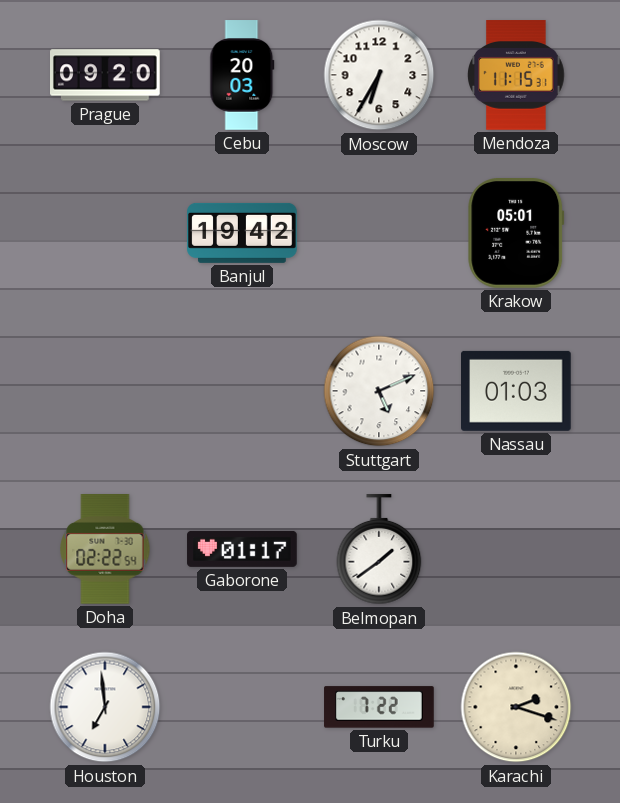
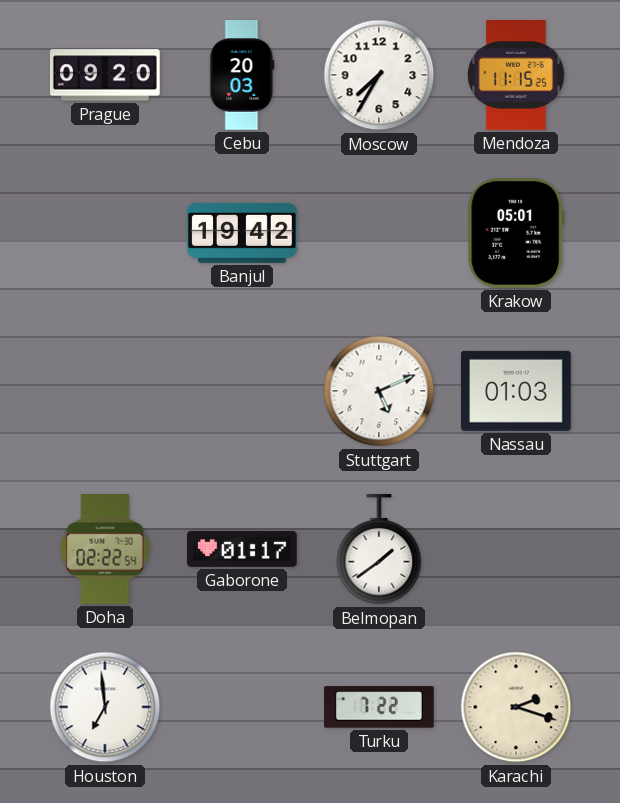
Moscow: 6:35 -> 7:35
Mendoza: 11:15:31 -> 11:15:25
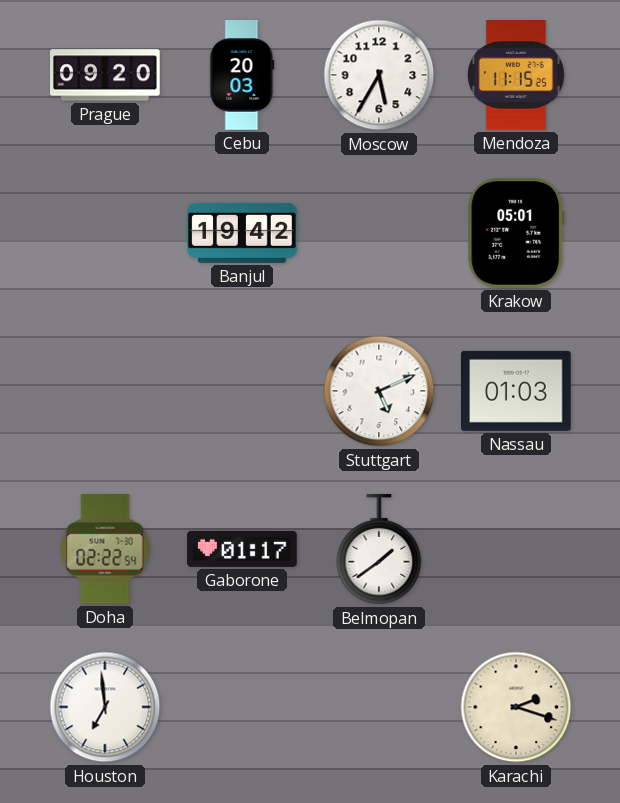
Moscow: 7:35 -> 5:35
Turku: 7:22 -> none
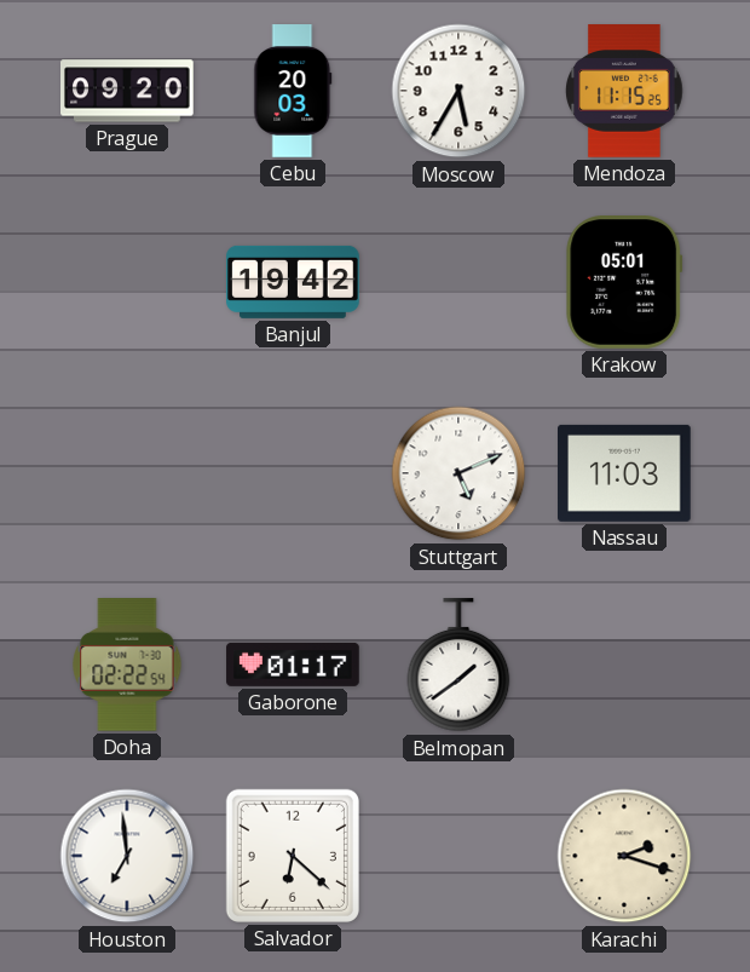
Nassau: 01:03 -> 11:03
Salvador: none -> 6:22
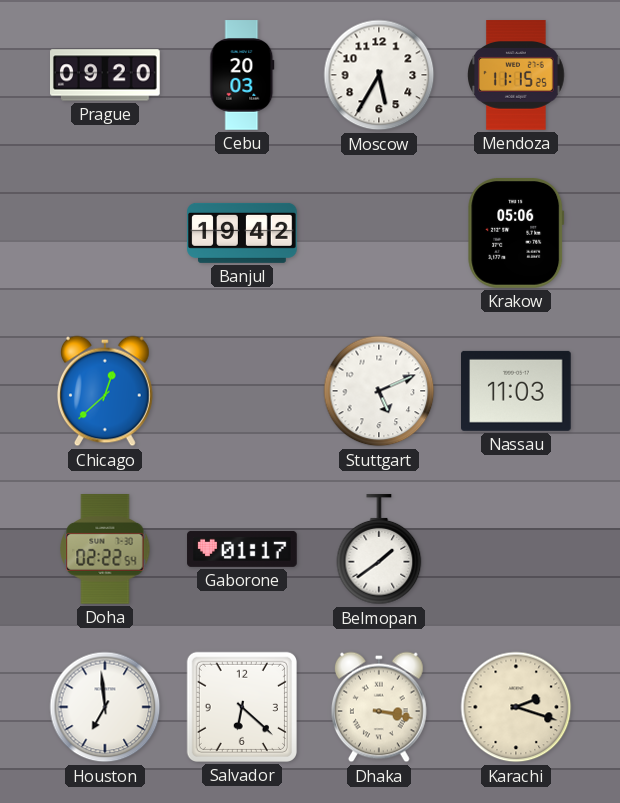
Krakow: 05:01 -> 05:06
Chicago: none -> 12:38
Dhaka: none -> 3:17
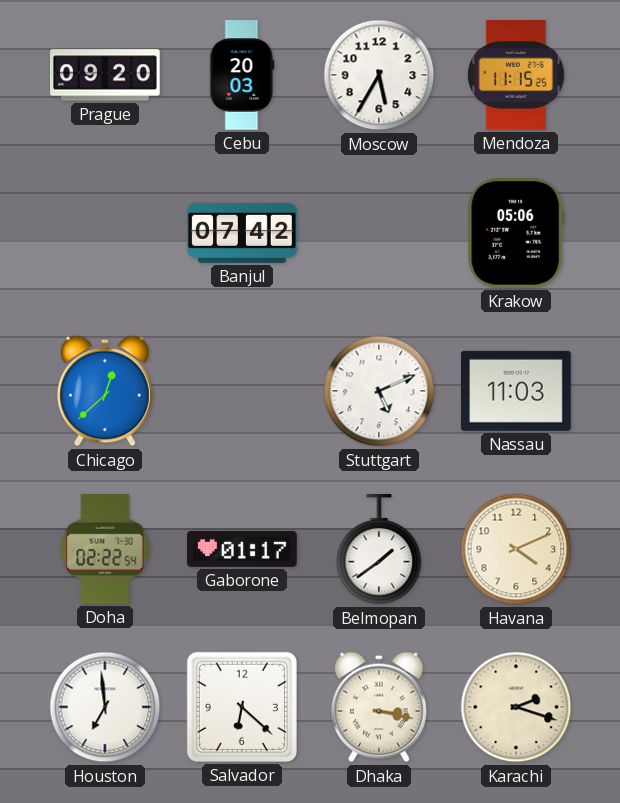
Banjul: 19:42 -> 07:42
Havana: none -> 4:11
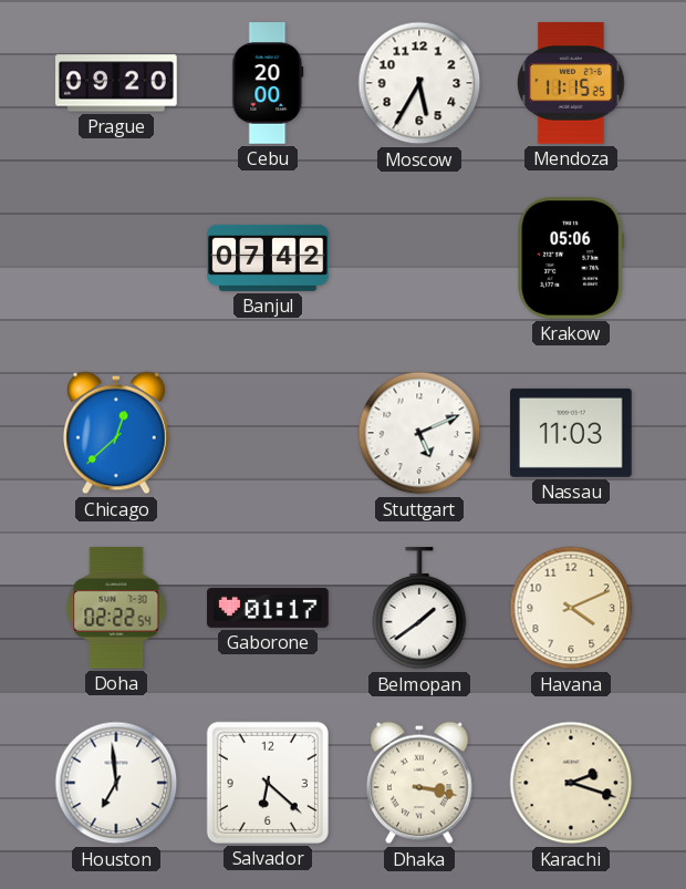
Cebu: 20:03 -> 20:00
